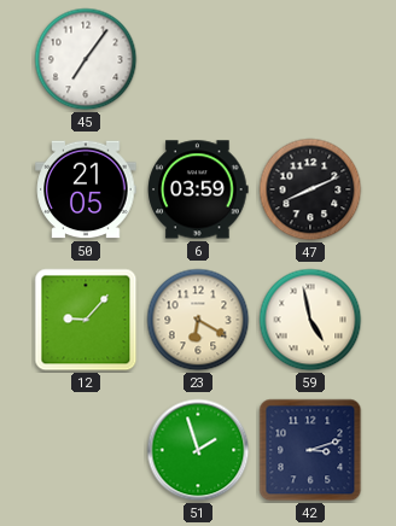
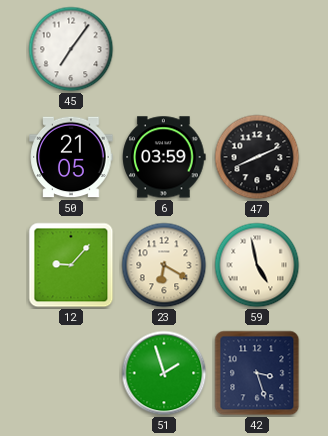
42: 3:12 -> 3:27
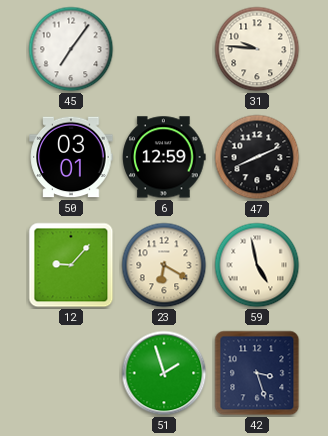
31: none -> 9:46
50: 21:05 -> 03:01
6: 03:59 -> 12:59
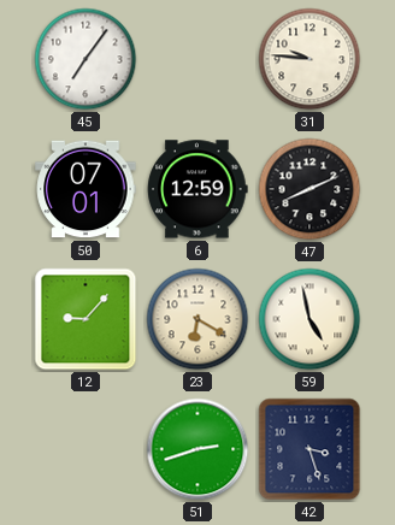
50: 03:01 -> 07:01
51: 1:57 -> 2:42
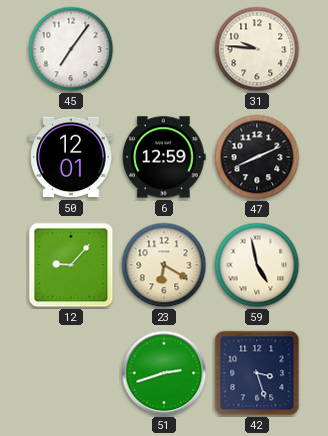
50: 07:01 -> 12:01
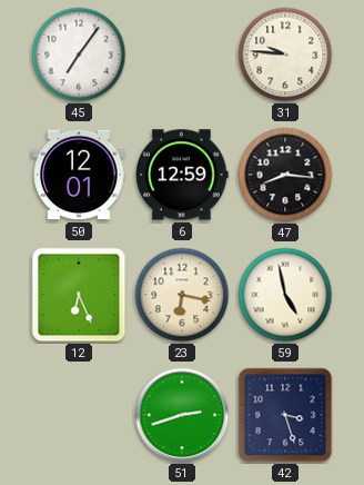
47: 8:11 -> 8:16
12: 9:07 -> 6:26
23: 6:20 -> 6:17
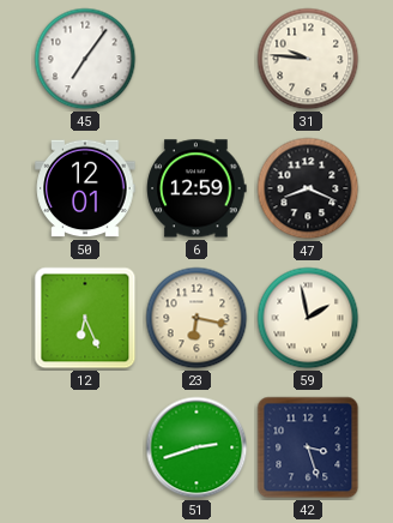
47: 8:16 -> 8:19
59: 4:58 -> 1:58
